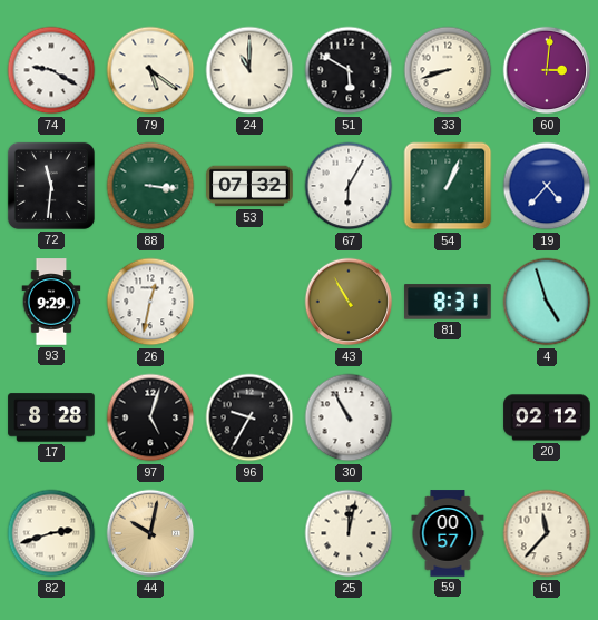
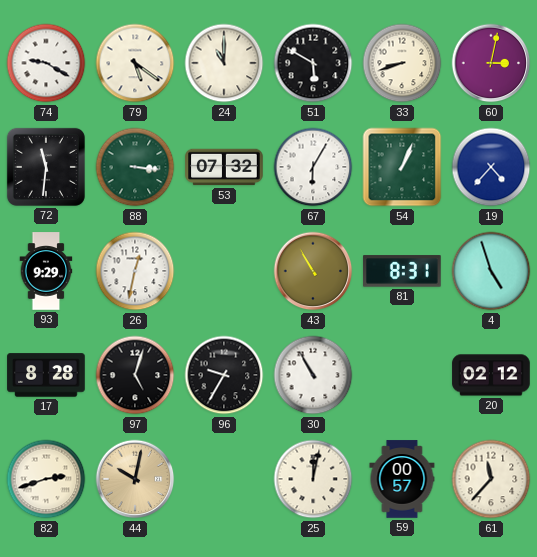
60: 3:01 -> 3:02
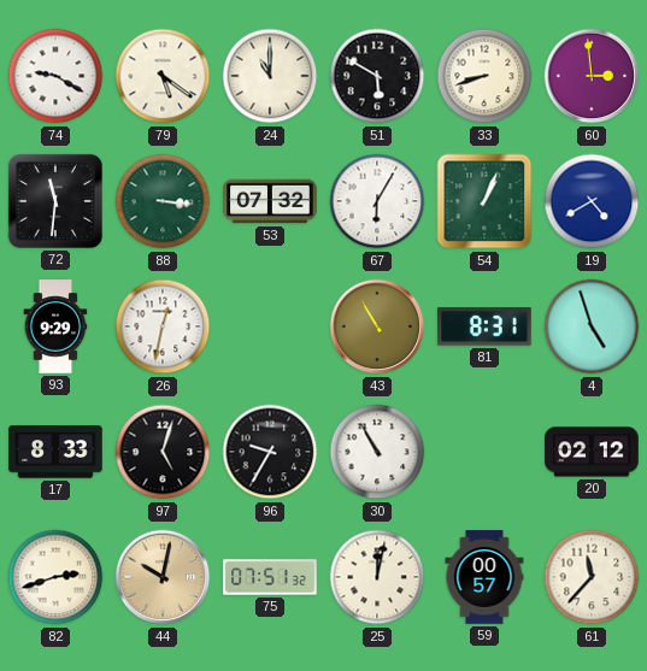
60: 3:02 -> 2:59
19: 4:37 -> 4:40
17: 8:28 -> 8:33
75: none -> 07:51
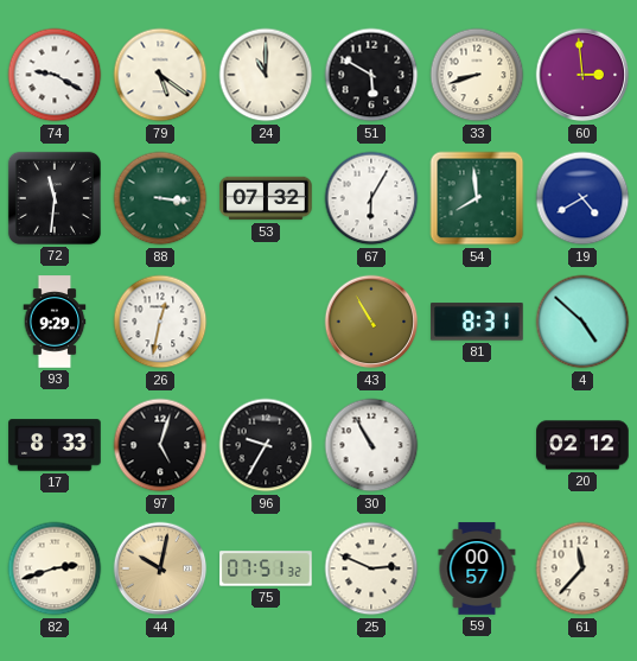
54: 1:04 -> 7:59
4: 4:57 -> 4:52
25: 12:02 -> 2:49
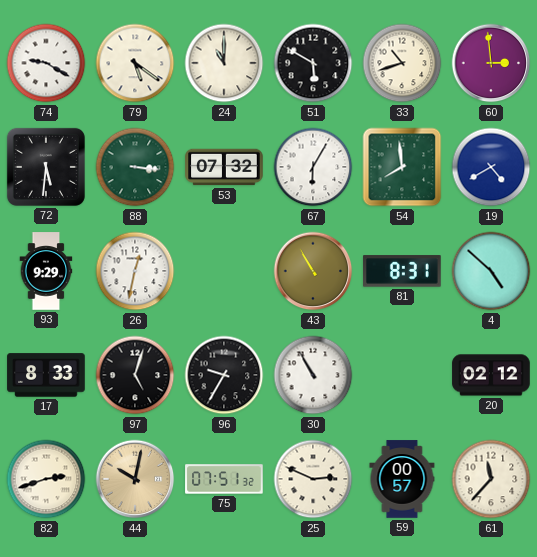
33: 8:42 -> 10:42
72: 11:31 -> 5:31
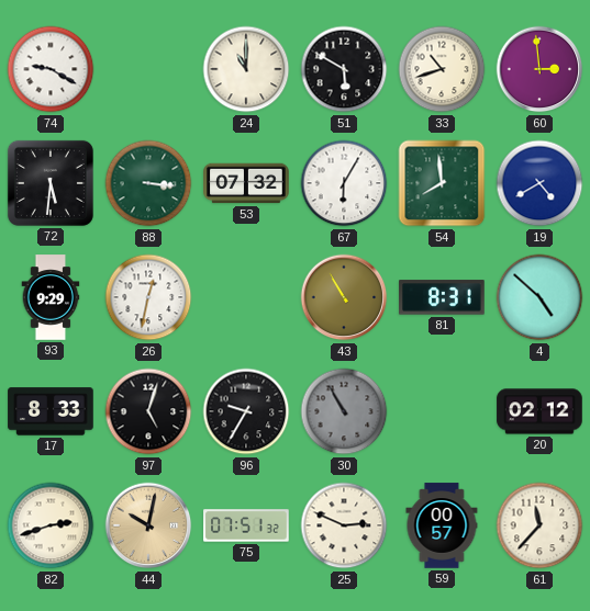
79: 5:21 -> none
30 dial: white -> grey
